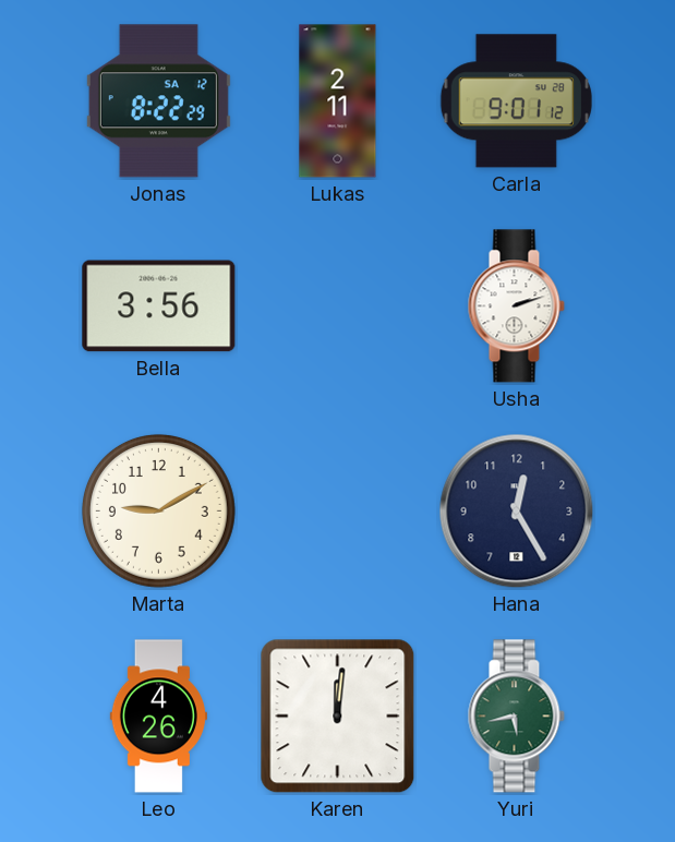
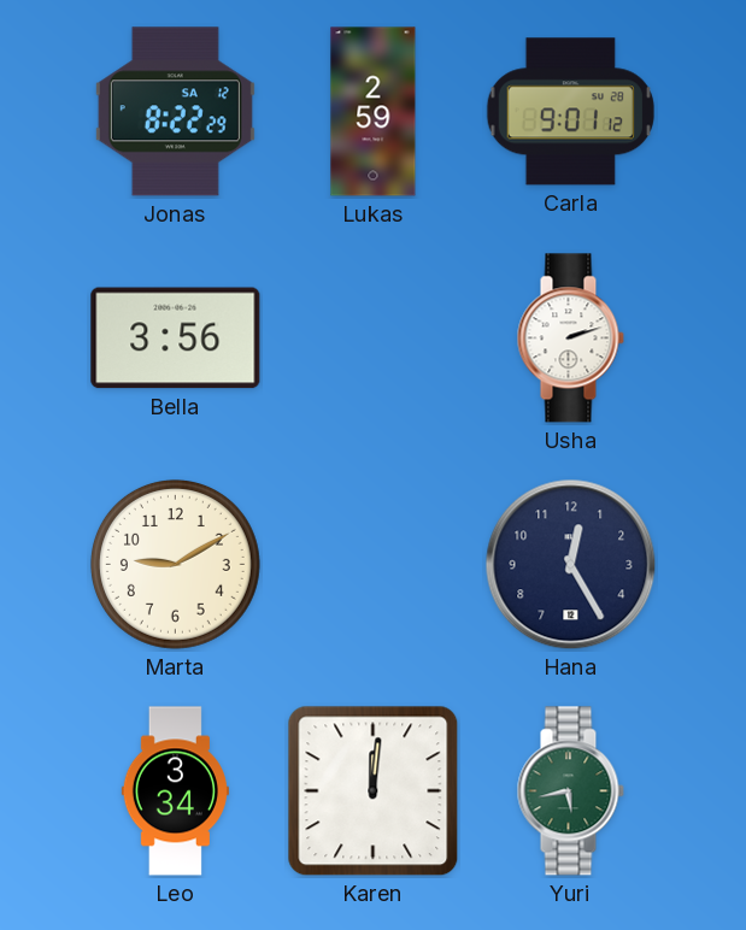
Lukas: 2:11 -> 2:59
Leo: 4:26 -> 3:34
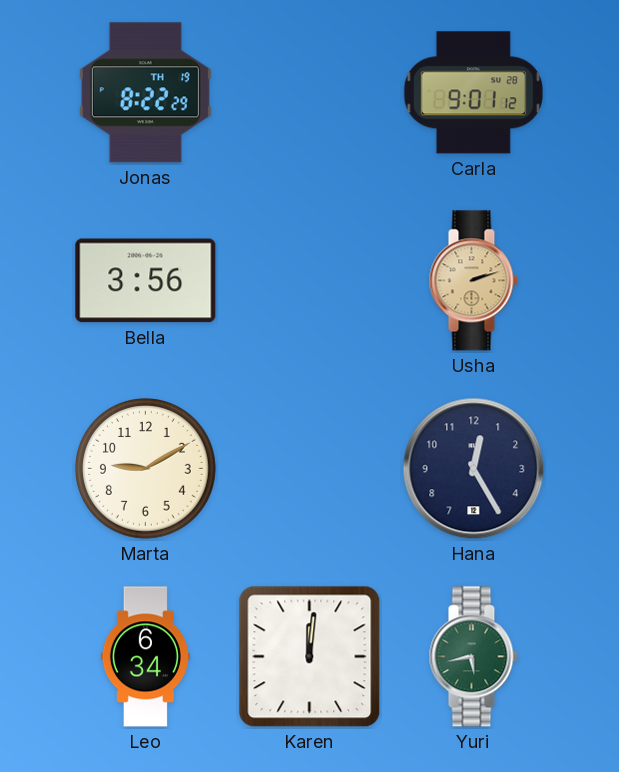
Jonas date: SA 12 -> TH 19
Lukas: 2:59 -> none
Usha dial: white -> champagne
Leo: 3:34 -> 6:34
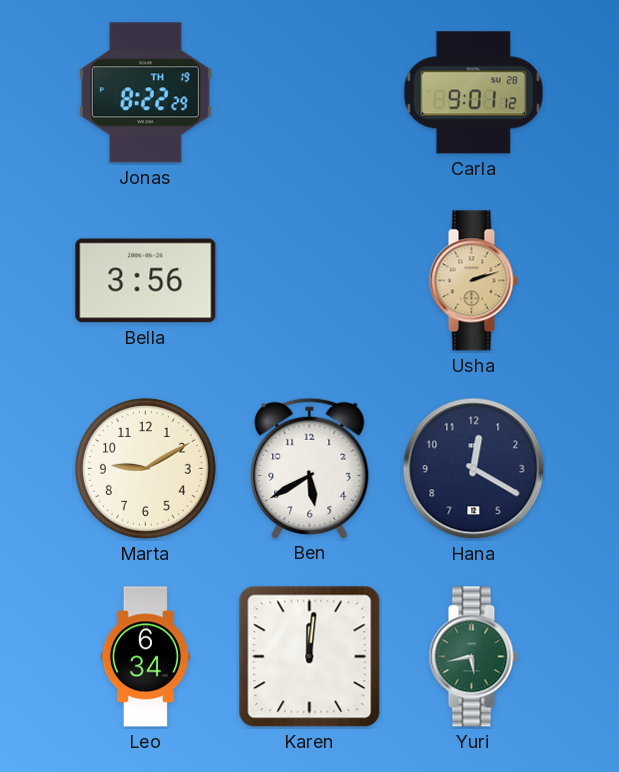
Ben: none -> 5:40
Hana: 12:25 -> 12:20
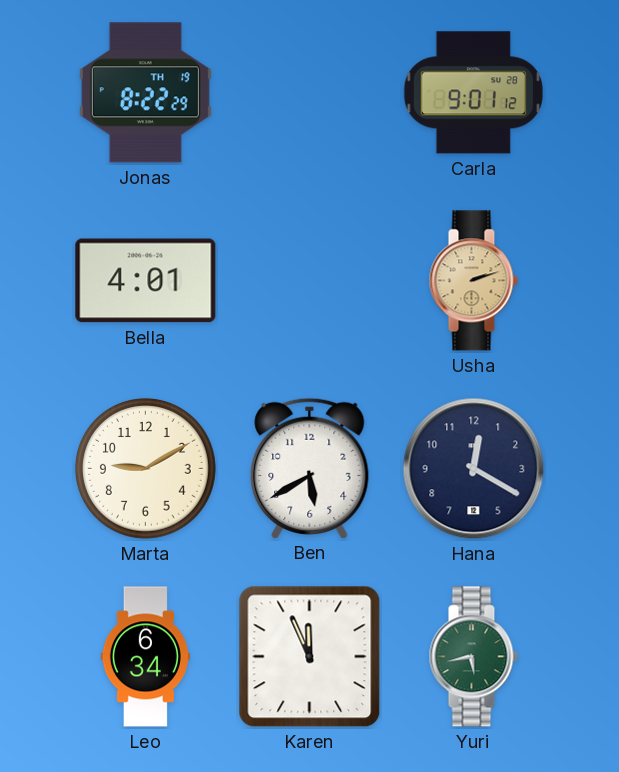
Bella: 3:56 -> 4:01
Karen: 12:01 -> 11:56
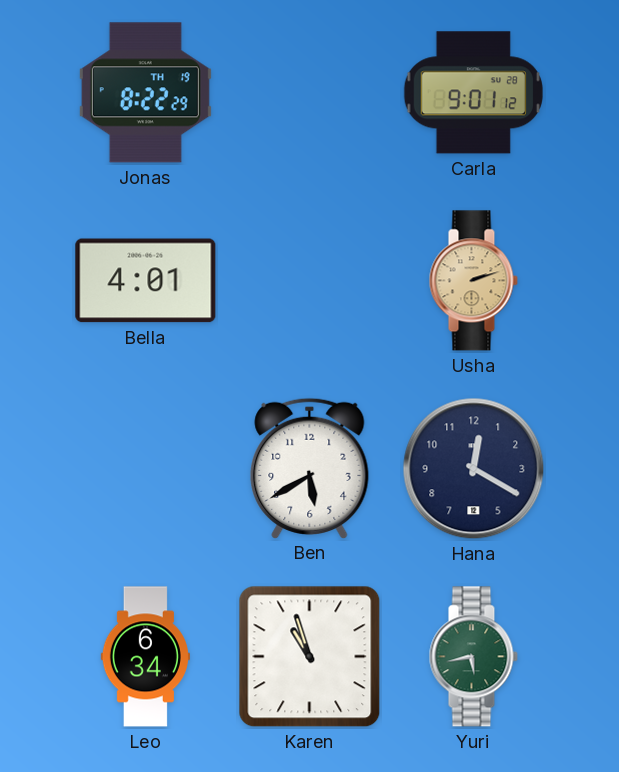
Marta: 9:10 -> none
Karen: 11:56 -> 10:57
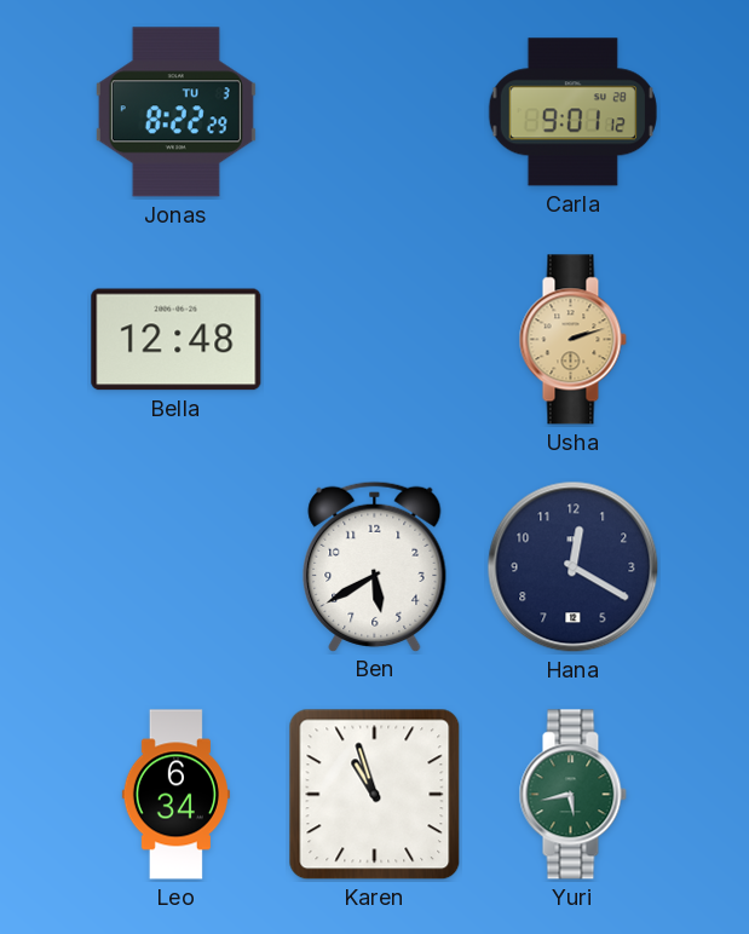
Jonas date: TH 19 -> TU 3
Bella: 4:01 -> 12:48
